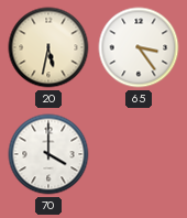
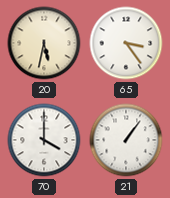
21: none -> 1:06
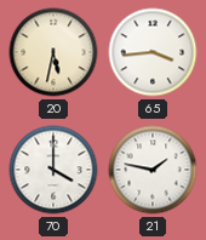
65: 3:24 -> 3:44
21: 1:06 -> 1:47
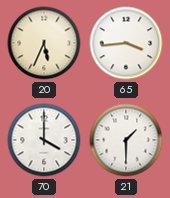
20: 5:32 -> 5:34
21: 1:47 -> 1:30
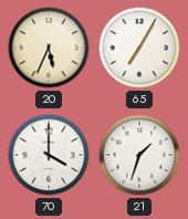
65: 3:44 -> 7:05
21: 1:30 -> 1:33
